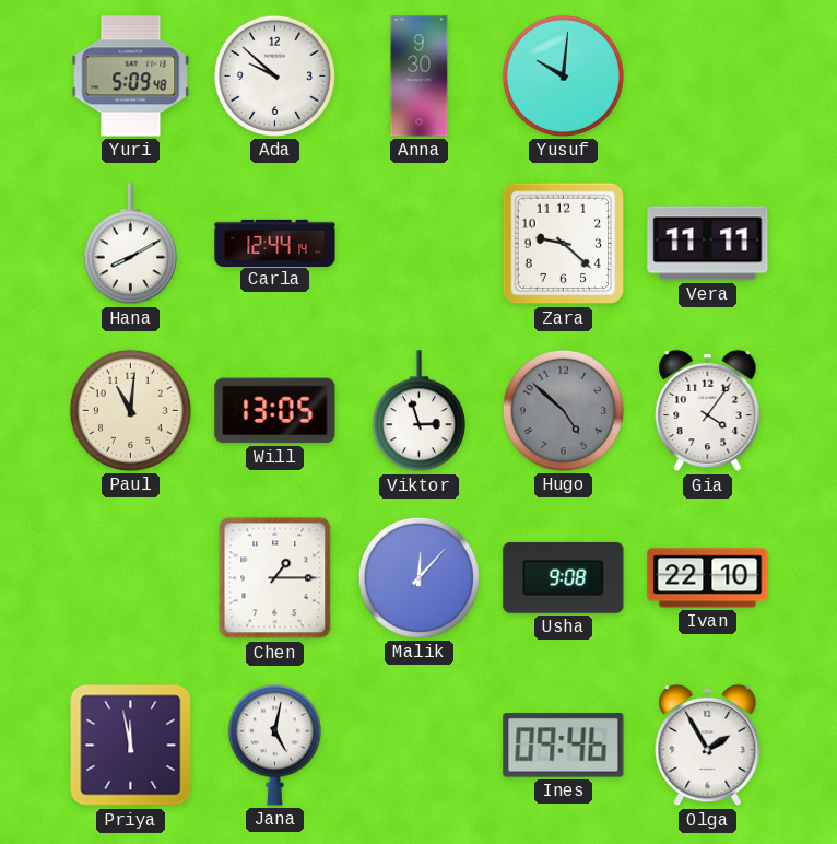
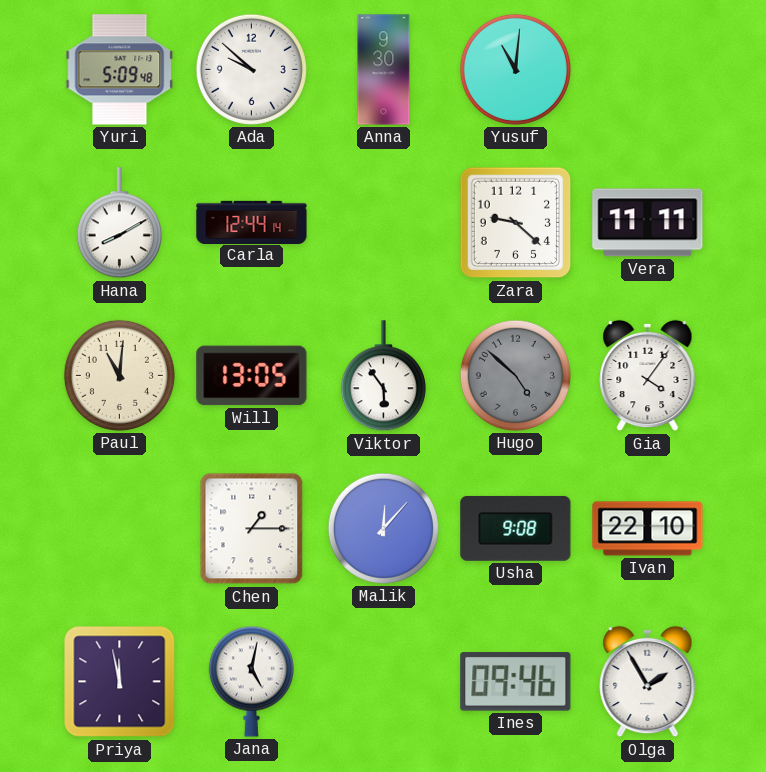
Yusuf: 10:01 -> 11:01
Viktor: 2:57 -> 5:54
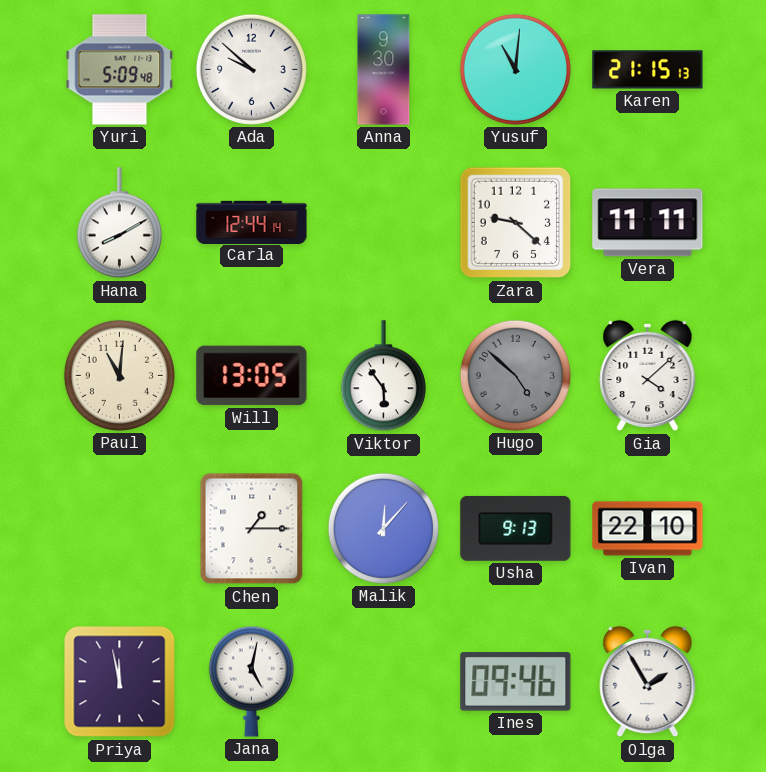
Karen: none -> 21:15
Gia: 4:06 -> 4:08
Usha: 9:08 -> 9:13
